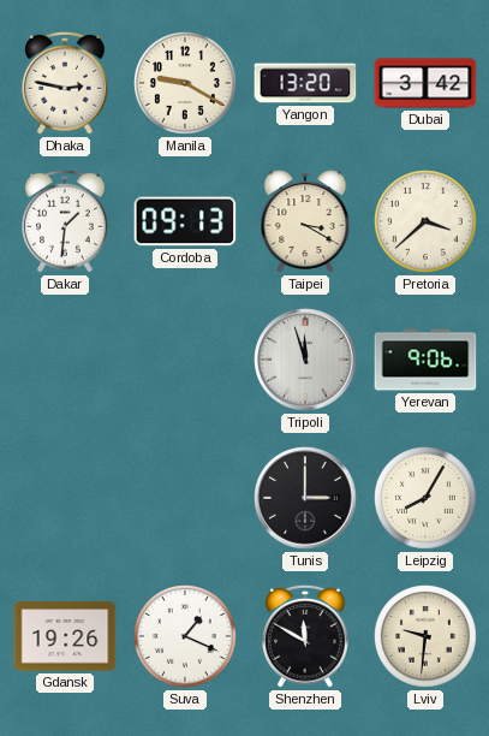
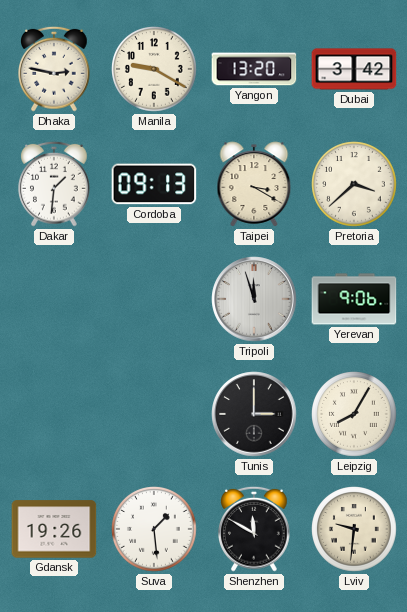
Suva: 1:19 -> 1:29
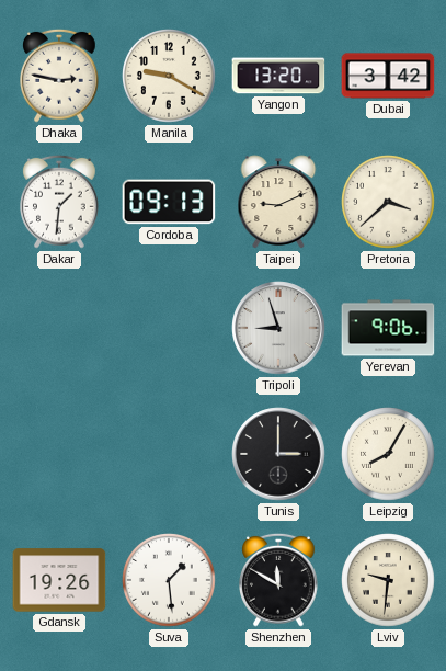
Taipei: 3:20 -> 9:11
Tripoli: 11:57 -> 8:57
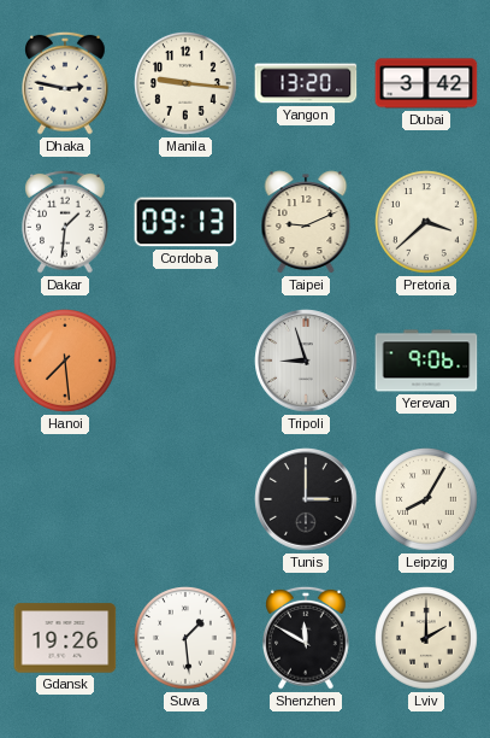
Manila: 9:20 -> 9:16
Hanoi: none -> 7:29
Lviv: 9:31 -> 2:00
